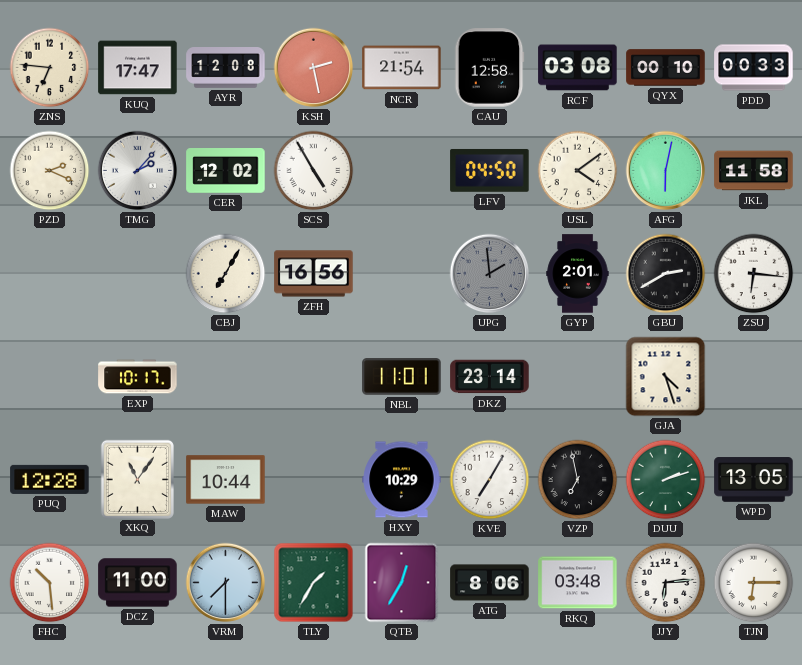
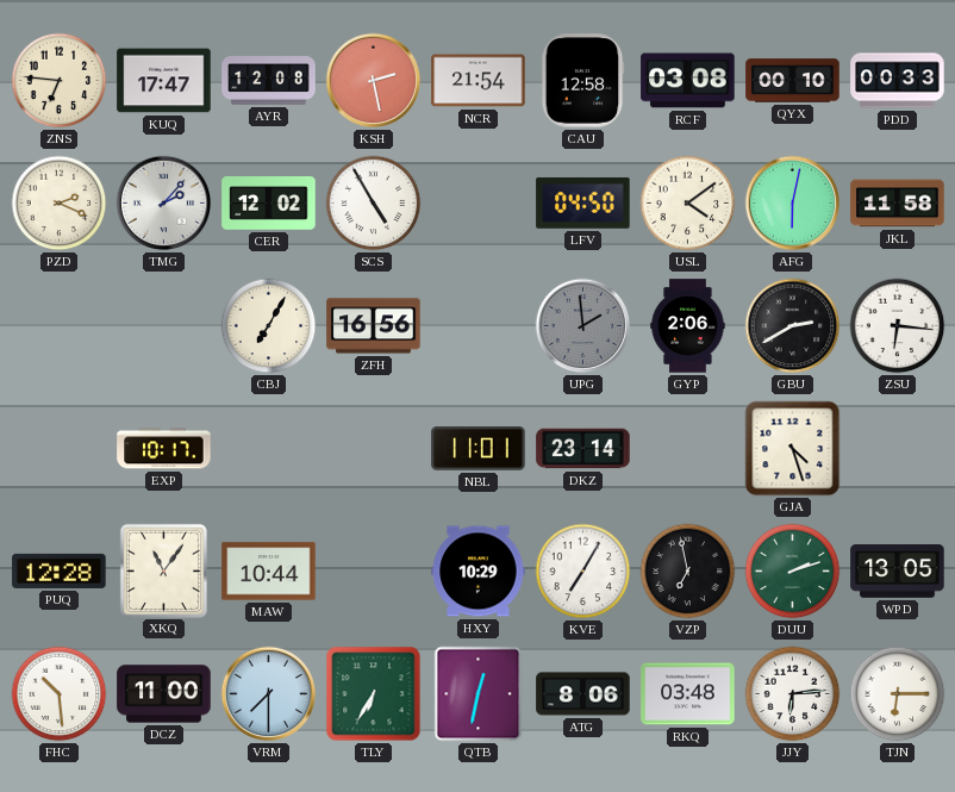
GYP: 2:01 -> 2:06
TLY: 1:35 -> 6:35
QTB: 12:35 -> 12:32
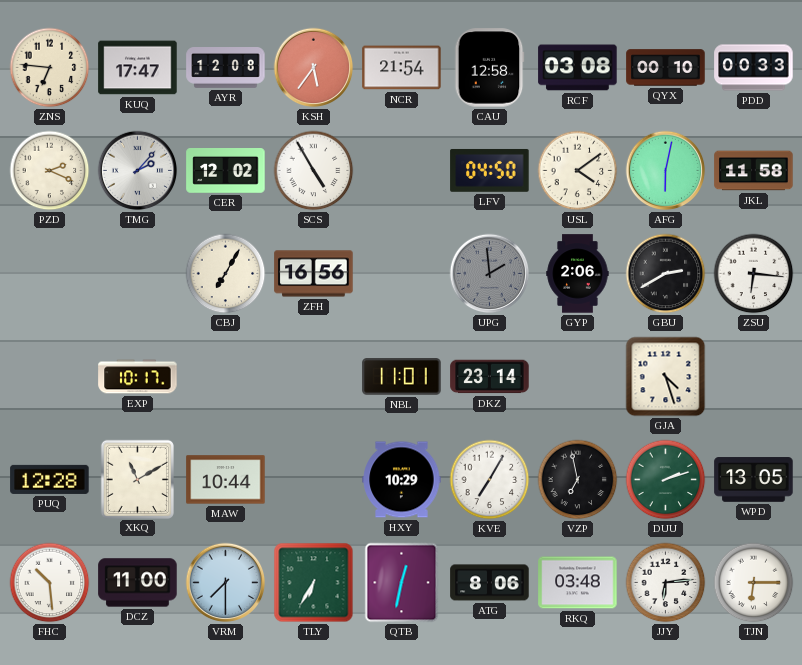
KSH: 2:28 -> 5:36
XKQ: 11:06 -> 11:10
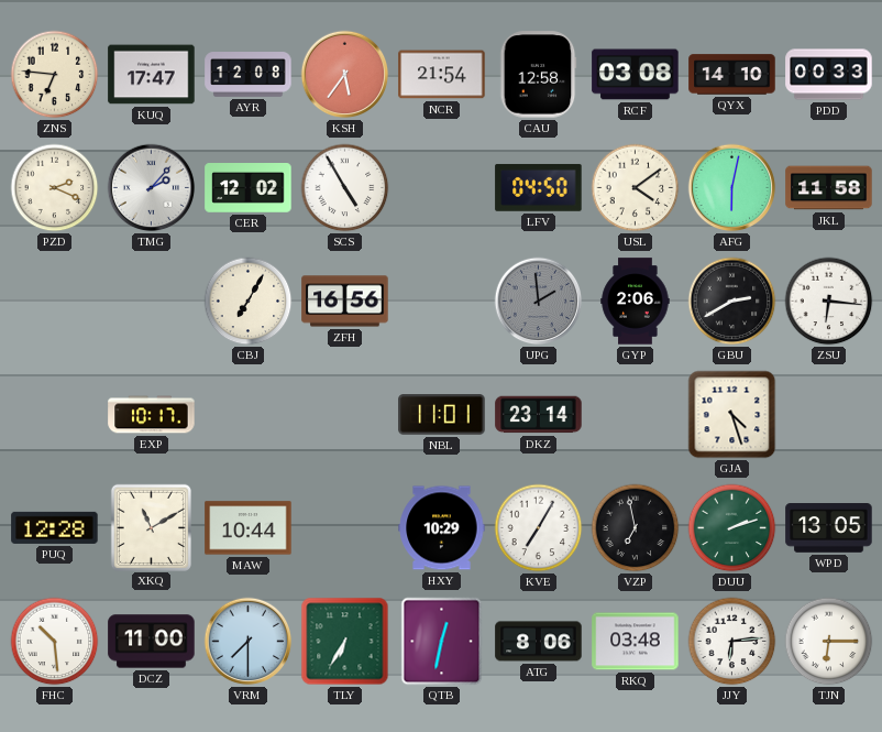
QYX: 00:10 -> 14:10
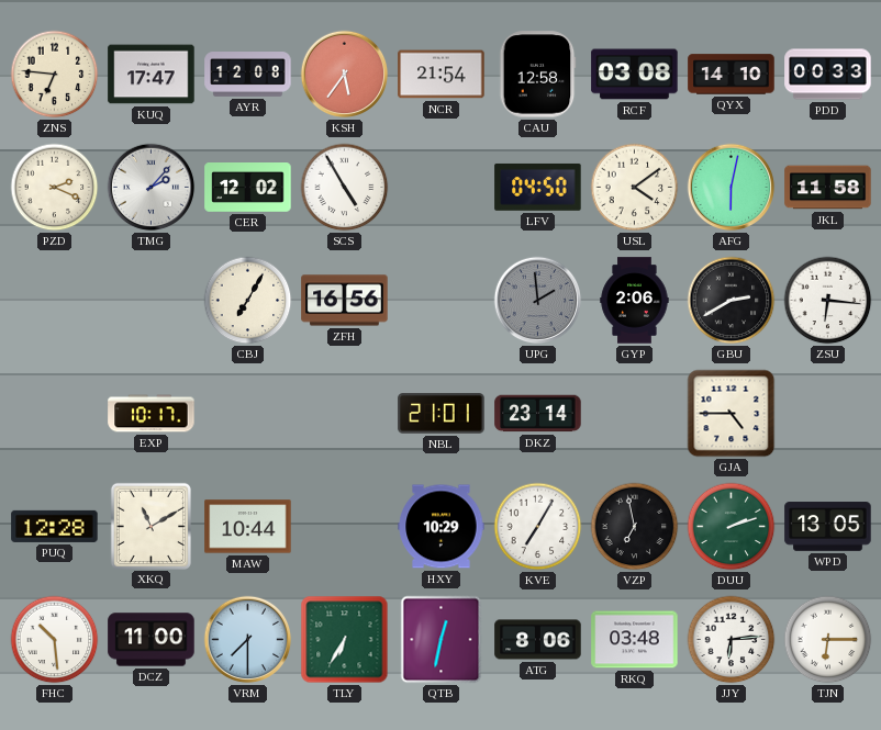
NBL: 11:01 -> 21:01
GJA: 4:27 -> 4:45
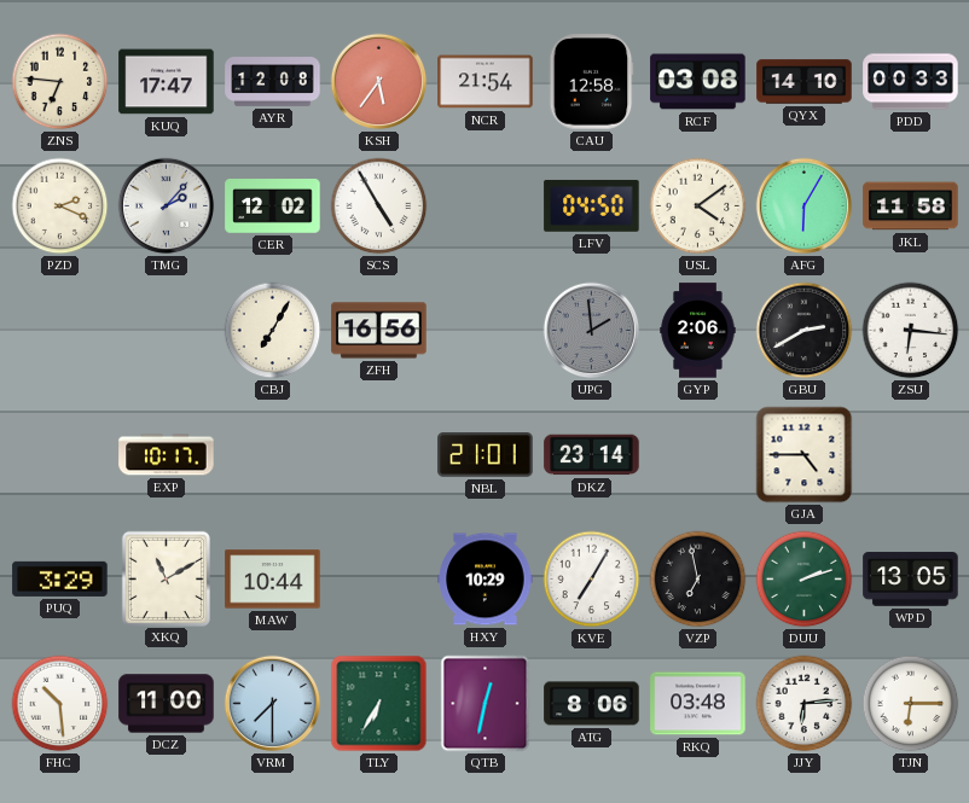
AFG: 6:02 -> 6:05
PUQ: 12:28 -> 3:29
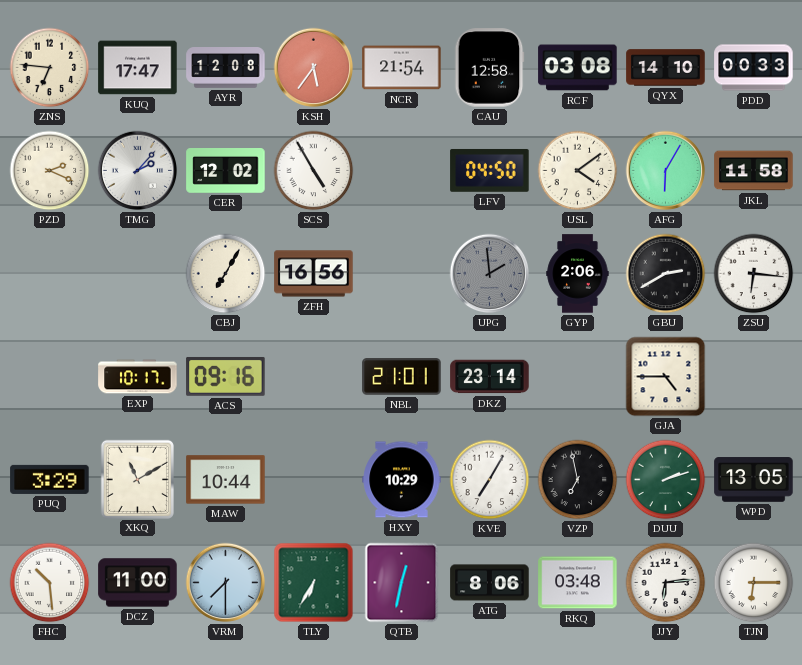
ACS: none -> 09:16
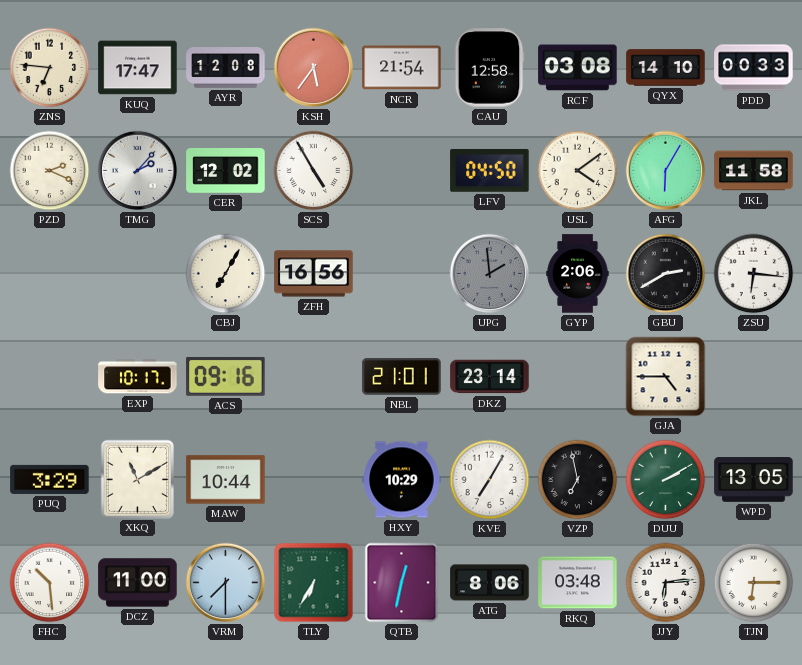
DUU: 2:12 -> 2:10
